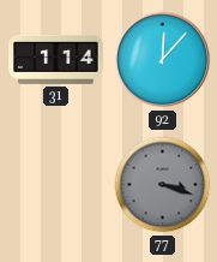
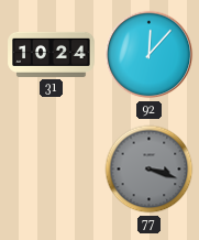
31: 1:14 -> 10:24
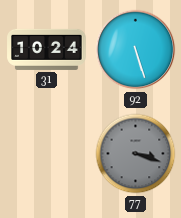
92: 12:07 -> 5:27
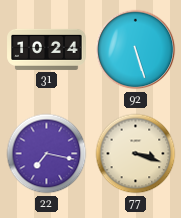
22: none -> 7:17
77 dial: grey -> cream
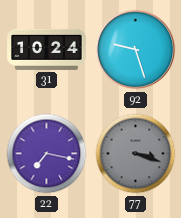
92: 5:27 -> 9:27
77 dial: cream -> grey
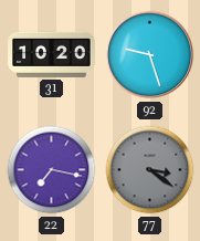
31: 10:24 -> 10:20
77: 3:18 -> 3:21
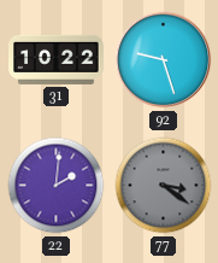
31: 10:20 -> 10:22
22: 7:17 -> 2:01
